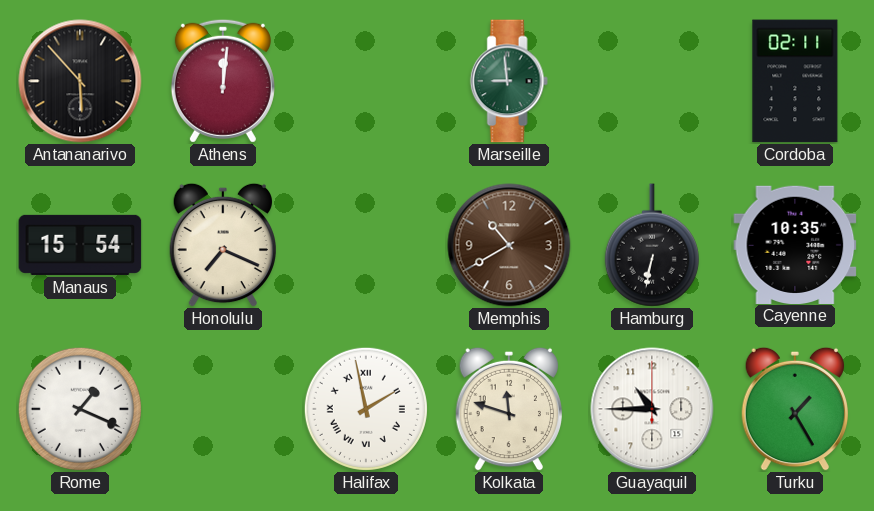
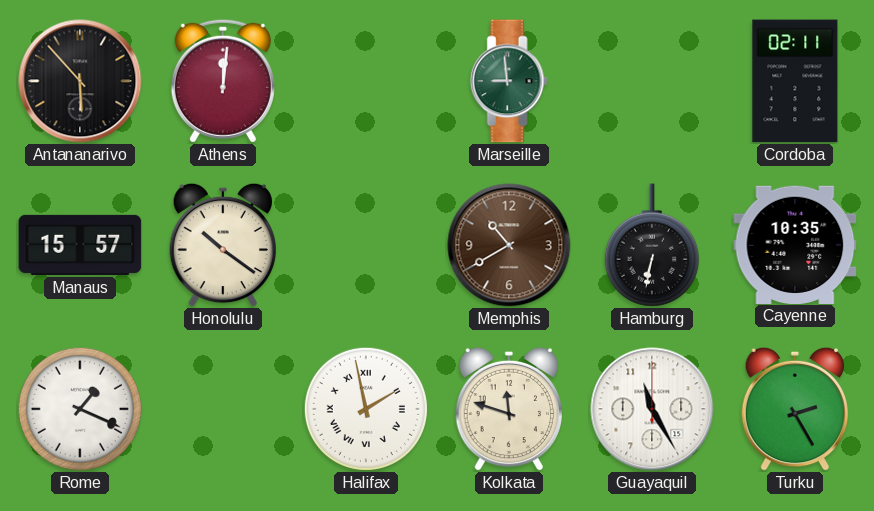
Manaus: 15:54 -> 15:57
Honolulu: 7:19 -> 10:21
Guayaquil: 10:45 -> 11:25
Turku: 1:25 -> 2:25
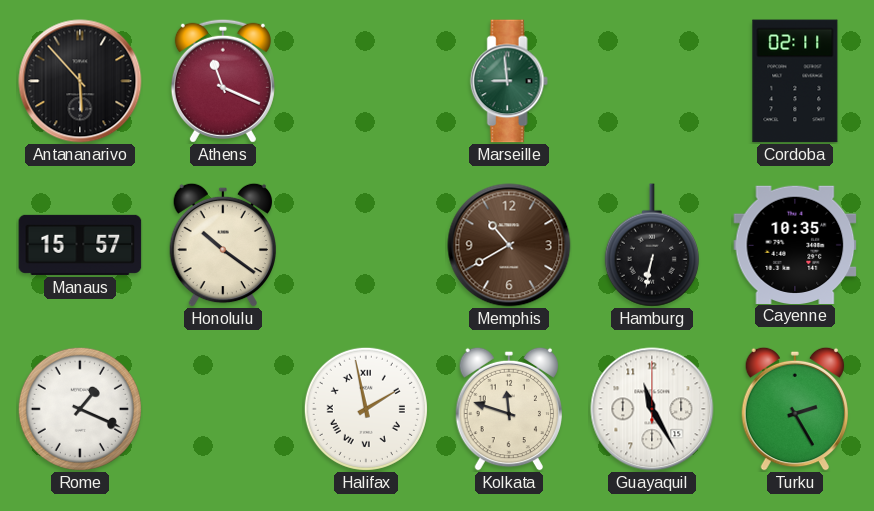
Athens: 12:01 -> 11:19
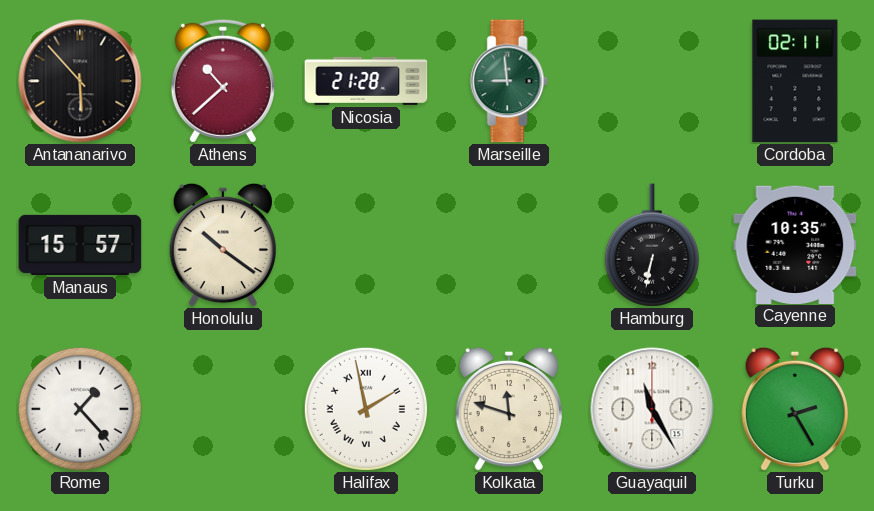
Athens: 11:19 -> 10:38
Nicosia: none -> 21:28
Memphis: 10:40 -> none
Rome: 1:19 -> 1:23
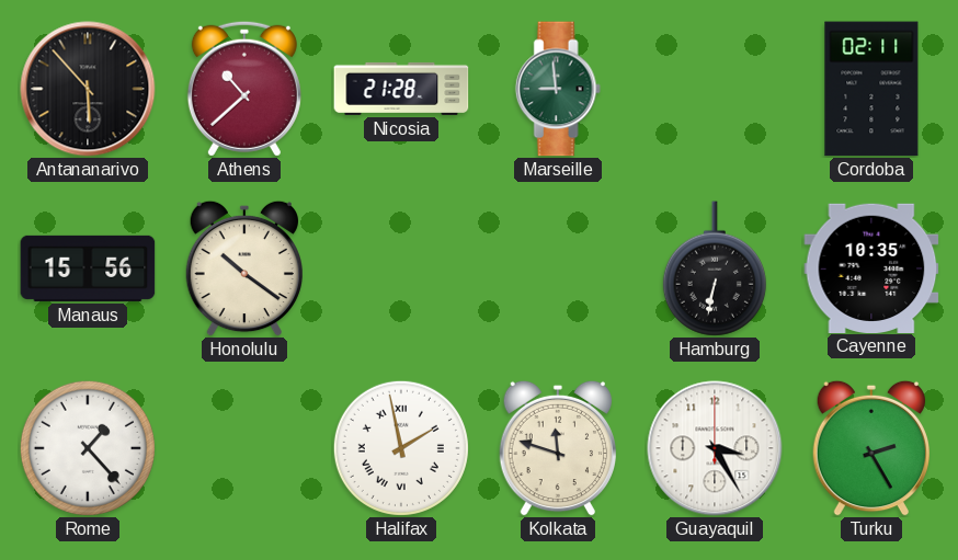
Manaus: 15:57 -> 15:56
Guayaquil: 11:25 -> 3:25
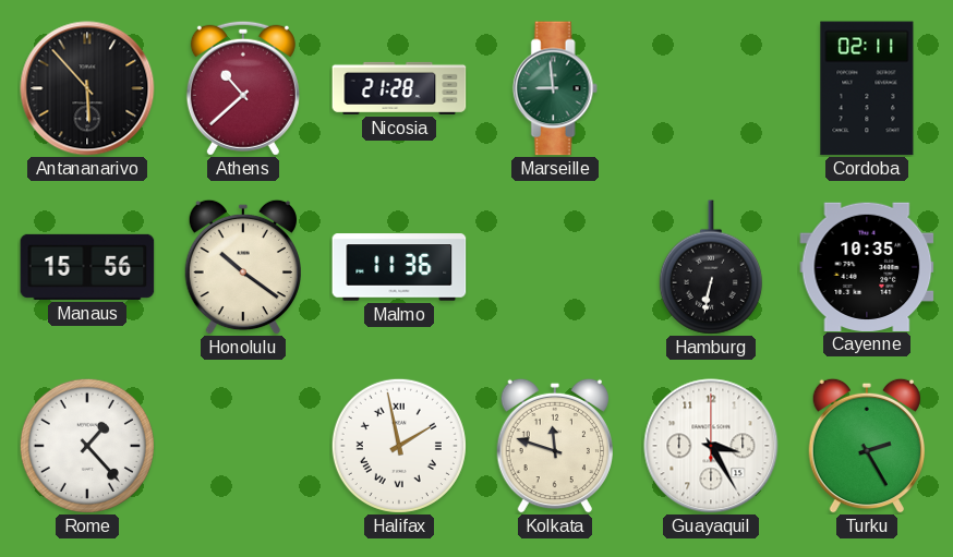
Malmo: none -> 11:36
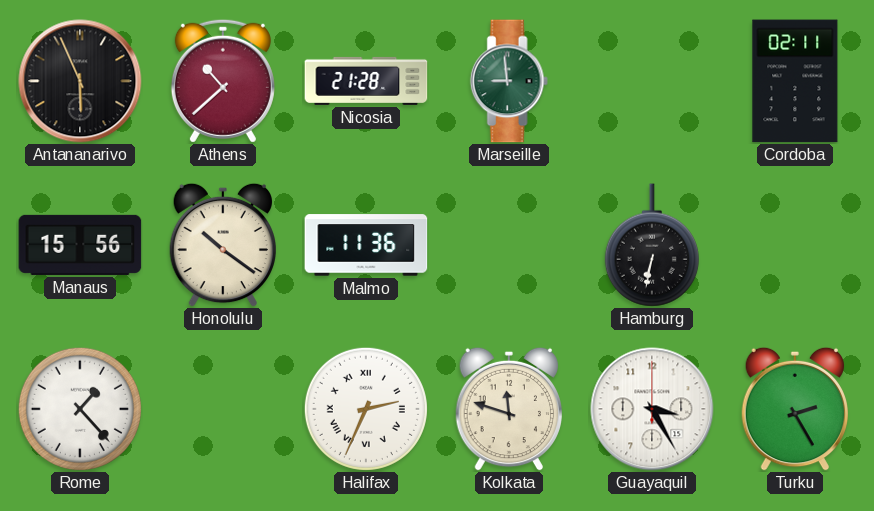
Antananarivo: 5:53 -> 5:56
Cayenne: 10:35 -> none
Halifax: 1:58 -> 2:34
